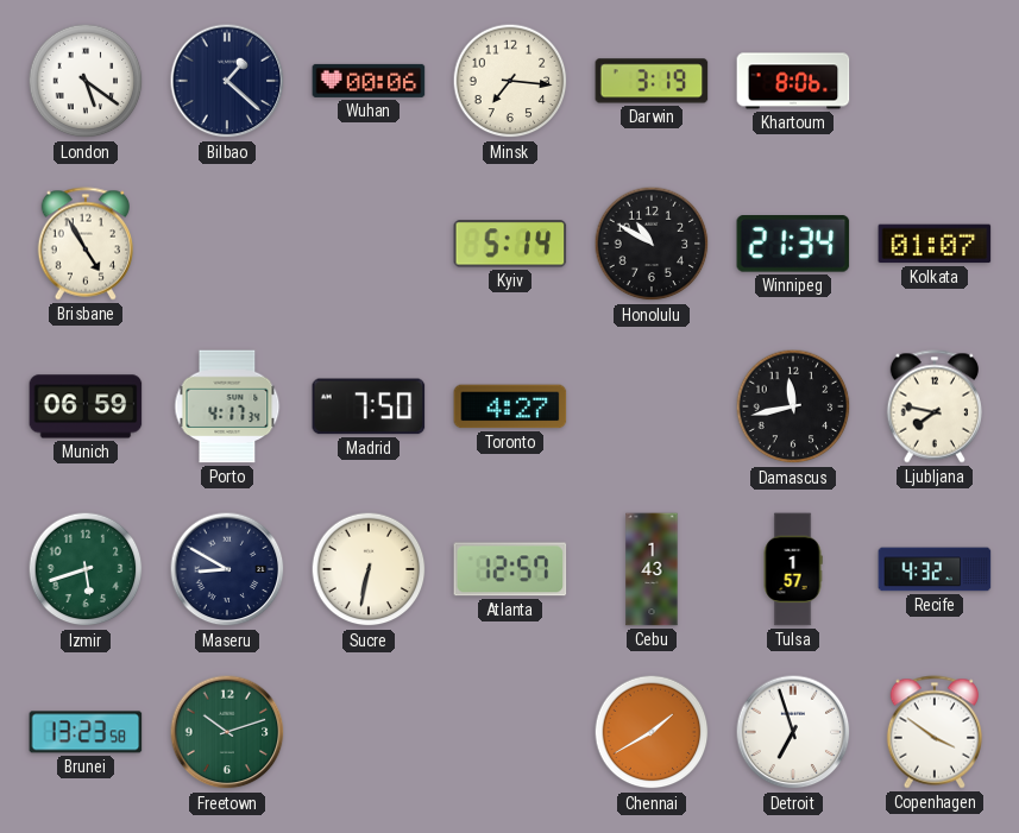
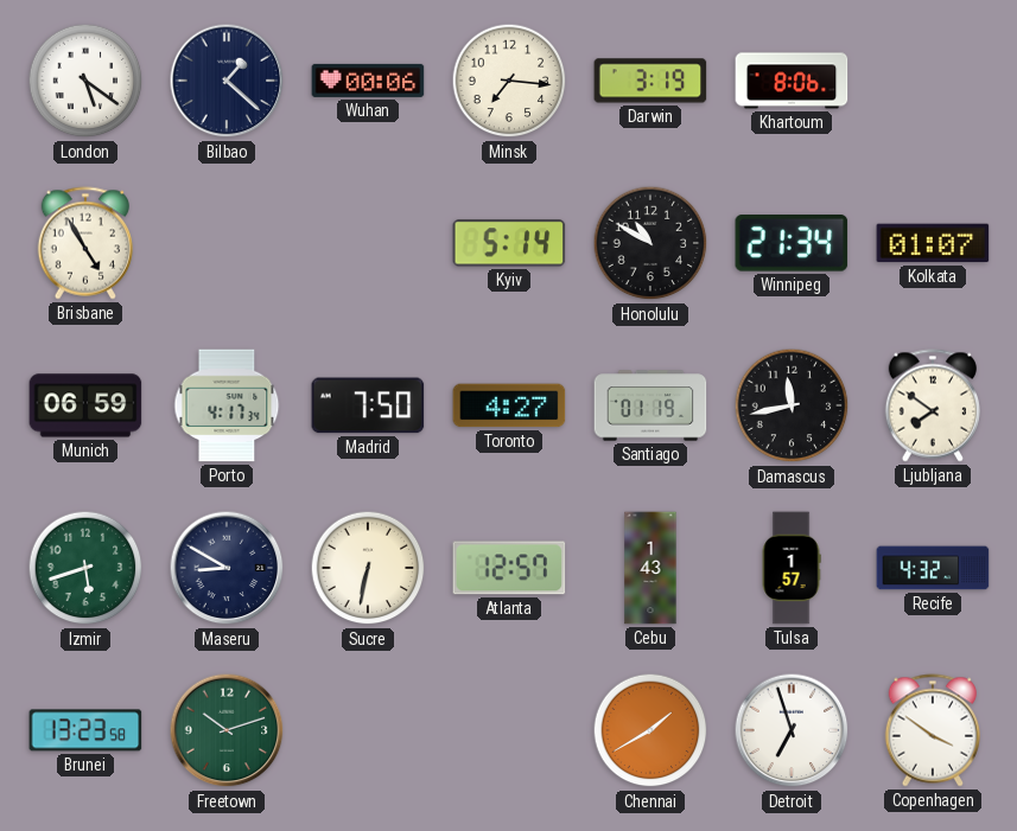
Santiago: none -> 01:19
Ljubljana: 7:47 -> 7:51
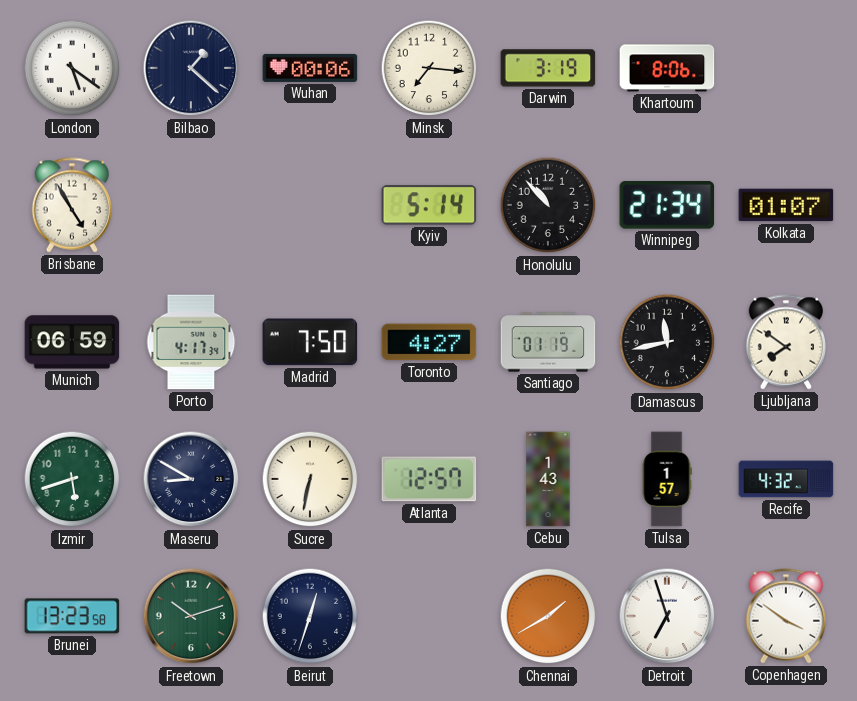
Honolulu: 10:50 -> 10:53
Beirut: none -> 12:33
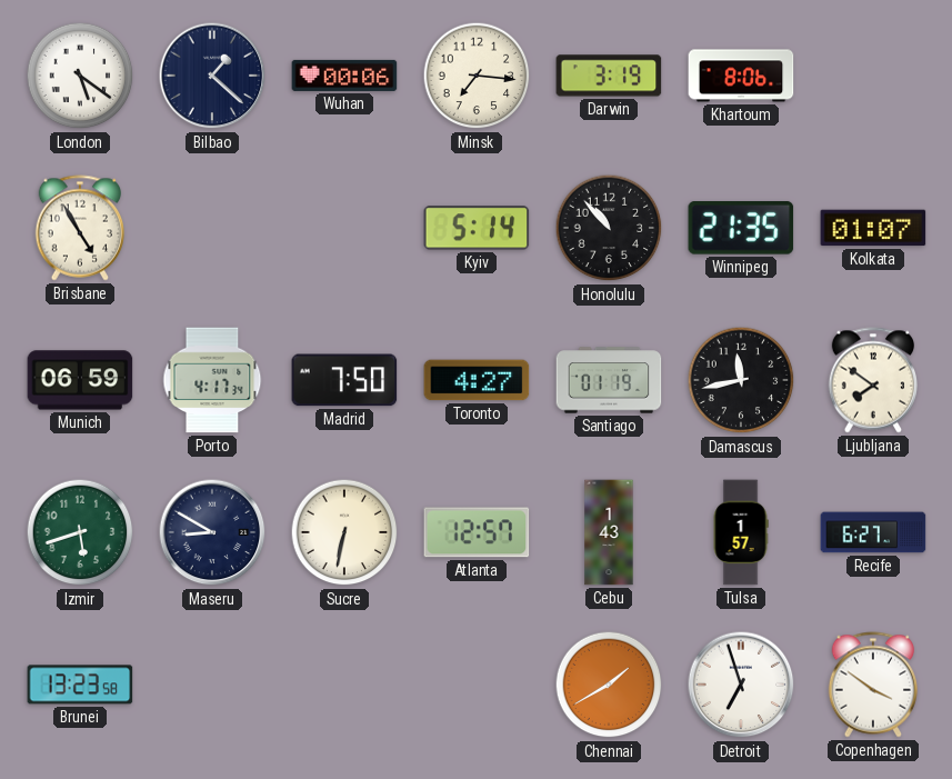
Winnipeg: 21:34 -> 21:35
Recife: 4:32 -> 6:27
Freetown: 10:12 -> none
Beirut: 12:33 -> none
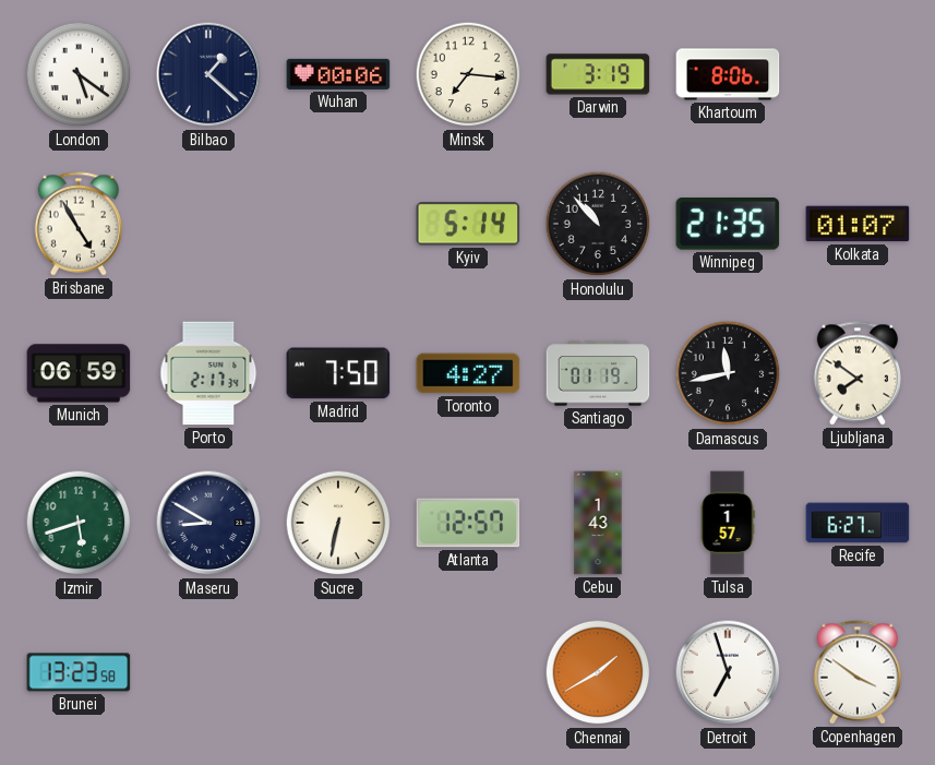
Porto: 4:17 -> 2:17
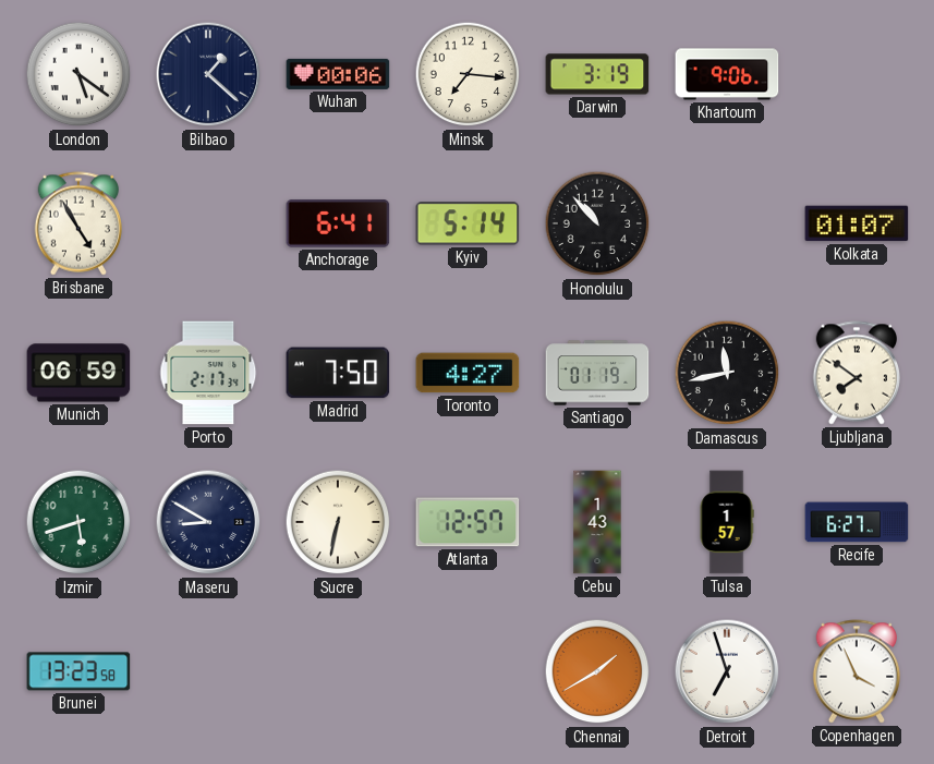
Khartoum: 8:06 -> 9:06
Anchorage: none -> 6:41
Winnipeg: 21:35 -> none
Copenhagen: 3:51 -> 3:56
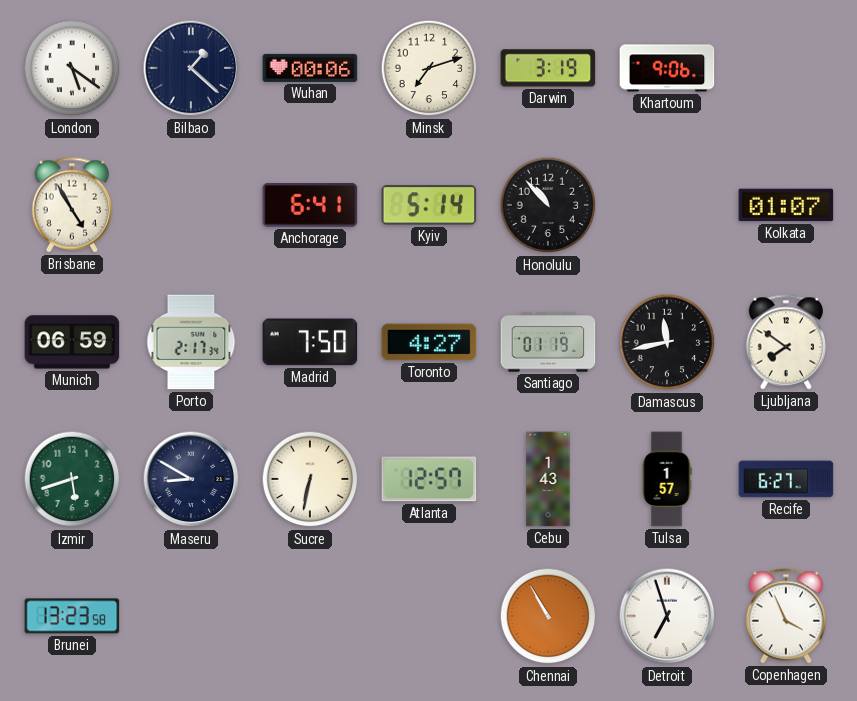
Minsk: 7:16 -> 7:12
Chennai: 1:40 -> 10:55
